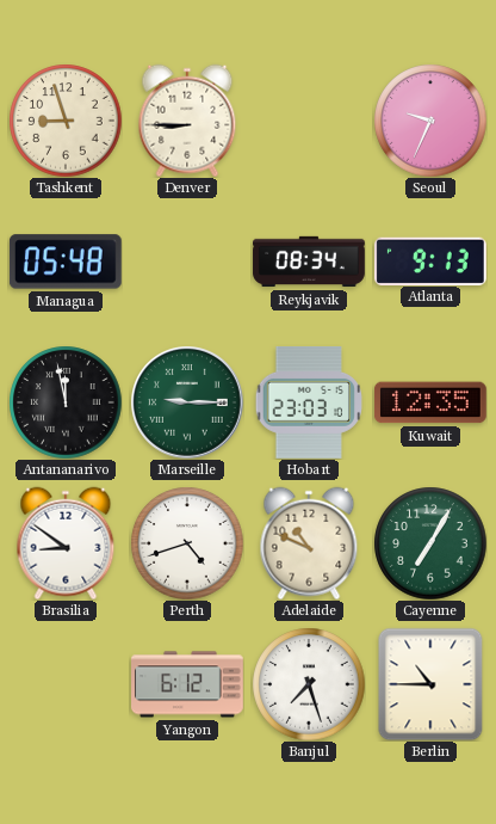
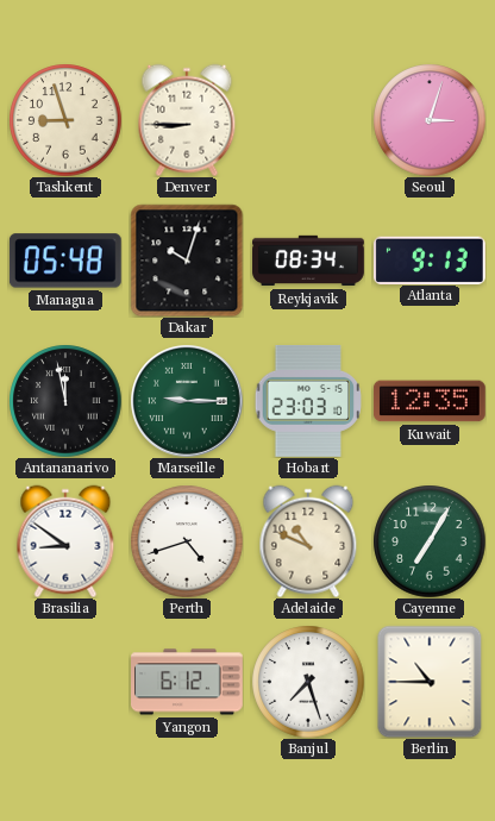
Seoul: 9:34 -> 3:03
Dakar: none -> 10:03
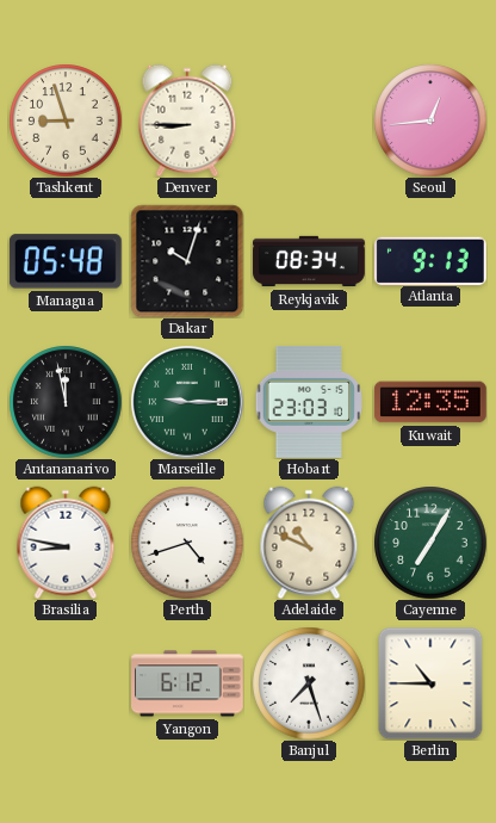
Seoul: 3:03 -> 12:44
Brasilia: 8:51 -> 8:47
